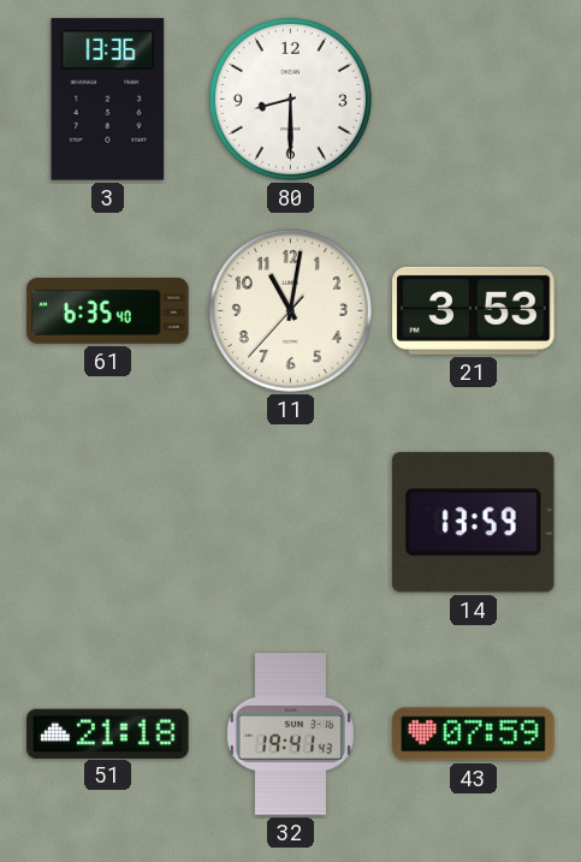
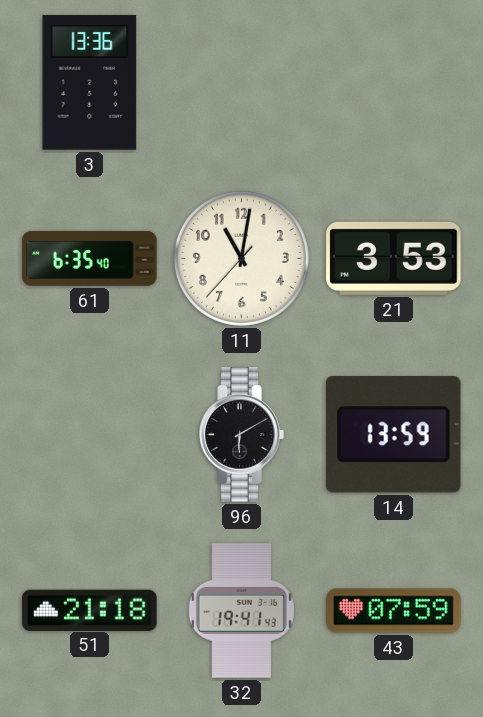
80: 8:30 -> none
96: none -> 6:10
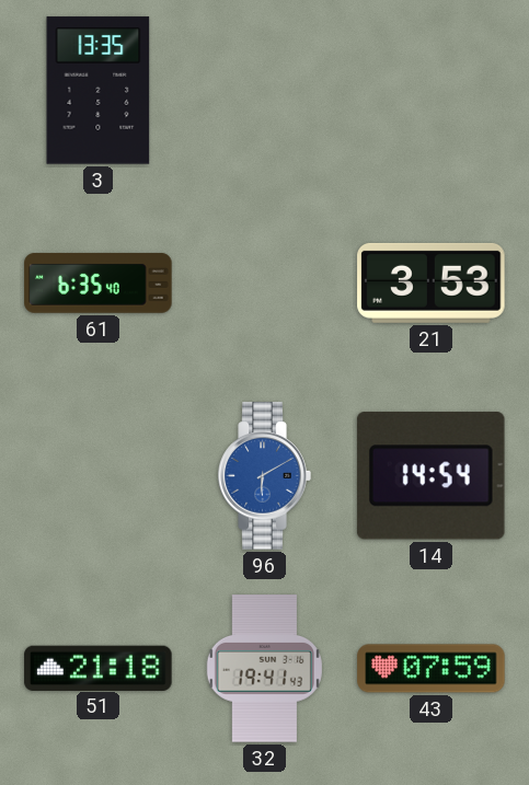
3: 13:36 -> 13:35
11: 11:01 -> none
96 dial: black -> blue
14: 13:59 -> 14:54
